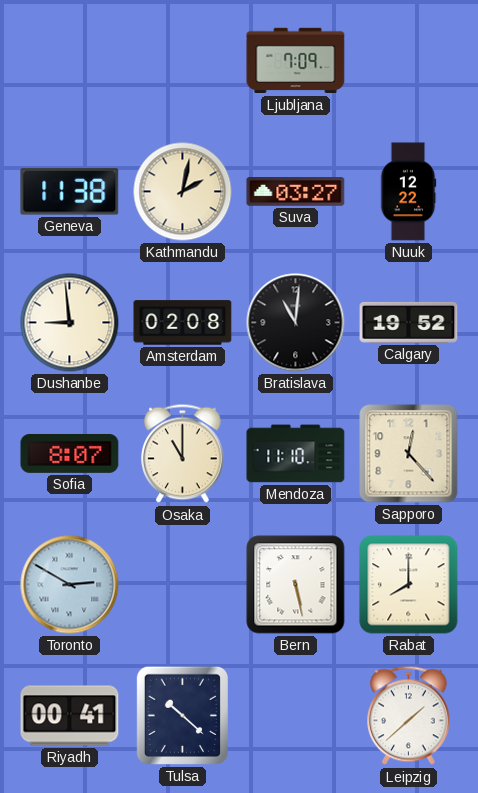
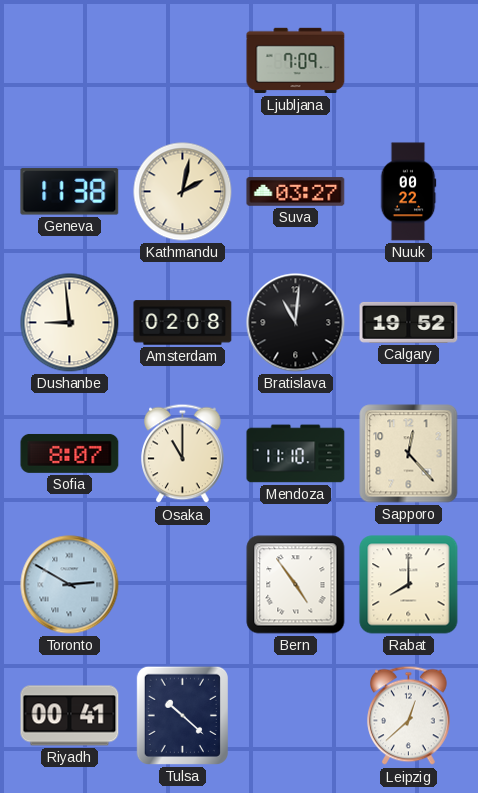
Nuuk: 12:22 -> 00:22
Bern: 5:28 -> 4:54
Leipzig: 1:38 -> 12:38
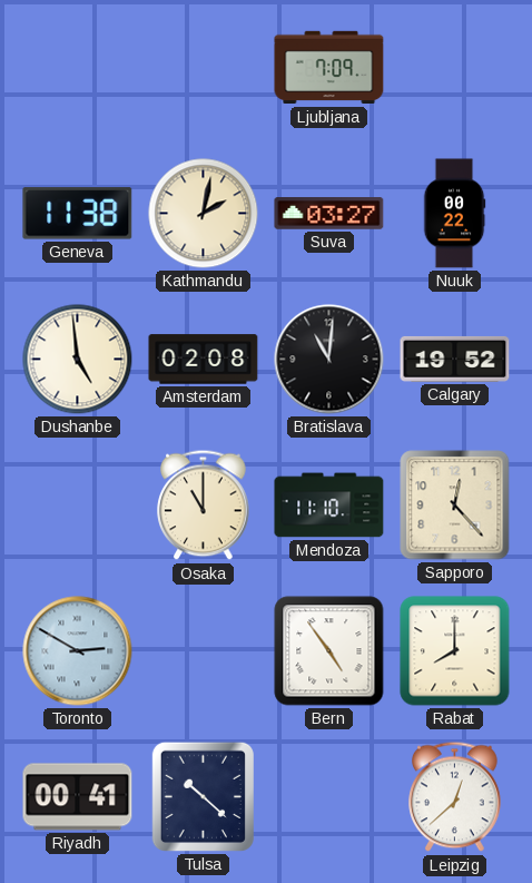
Dushanbe: 8:59 -> 4:59
Sofia: 8:07 -> none
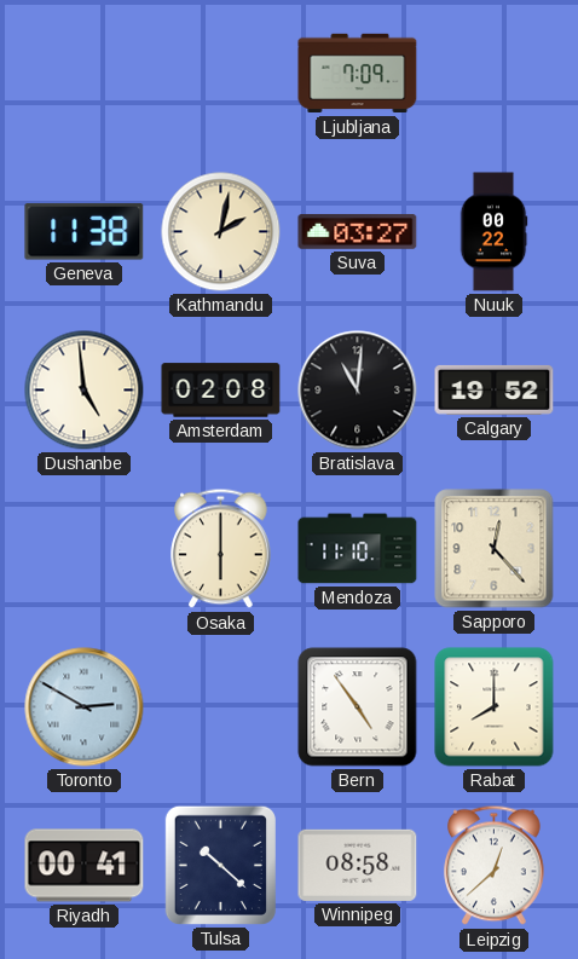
Osaka: 11:00 -> 6:00
Winnipeg: none -> 08:58
